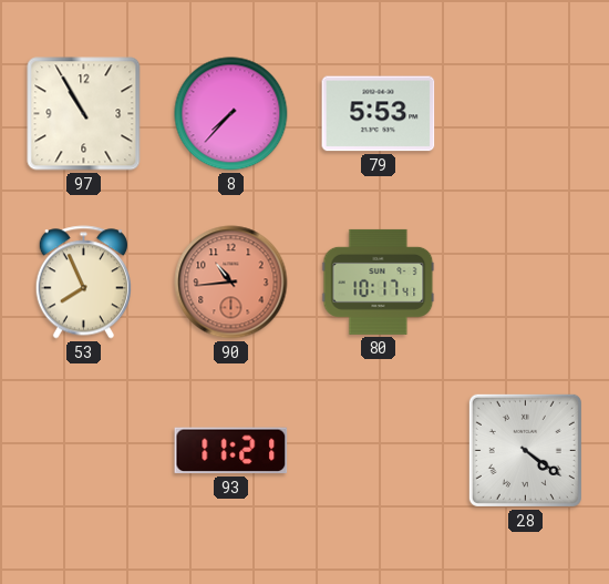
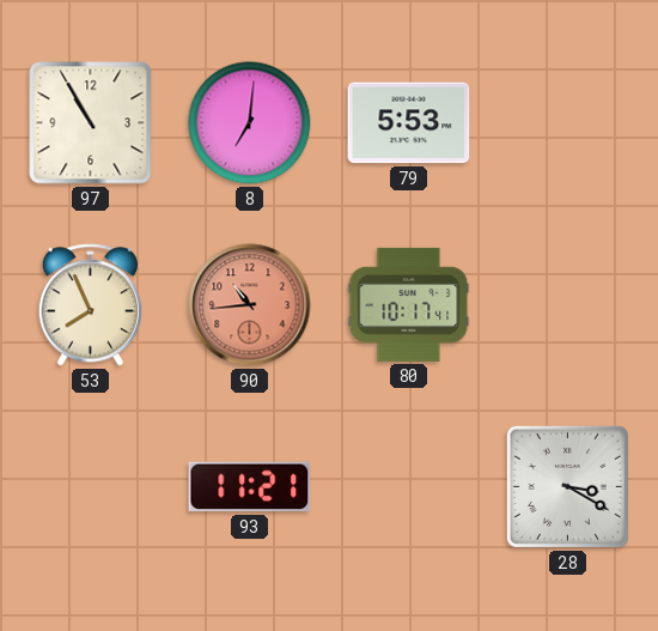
8: 7:37 -> 7:01
28: 4:21 -> 3:20
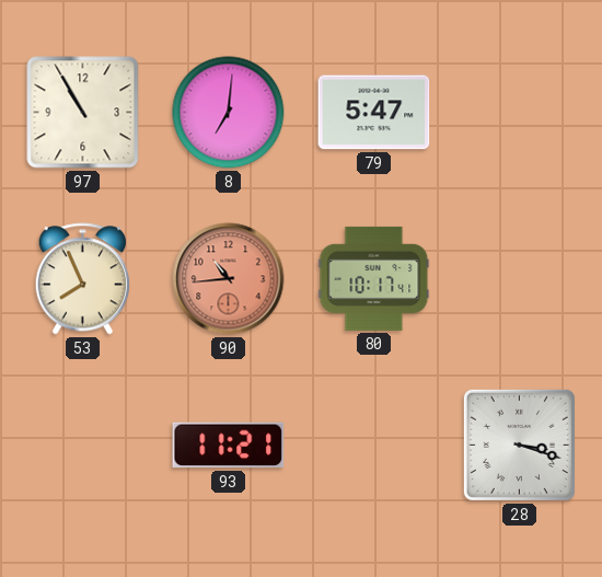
79: 5:53 -> 5:47
28: 3:20 -> 3:18
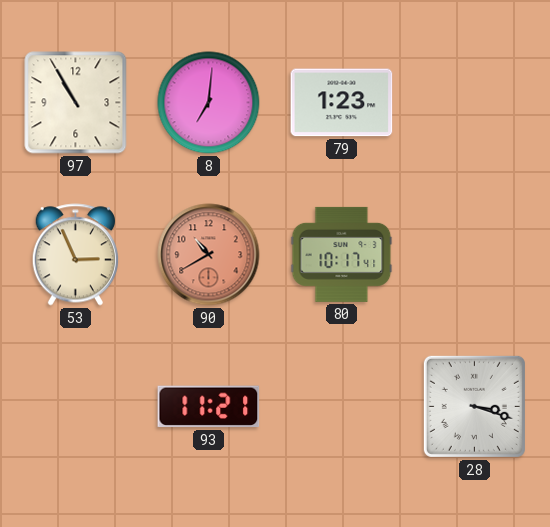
79: 5:47 -> 1:23
53: 7:56 -> 2:56
90: 10:44 -> 10:40
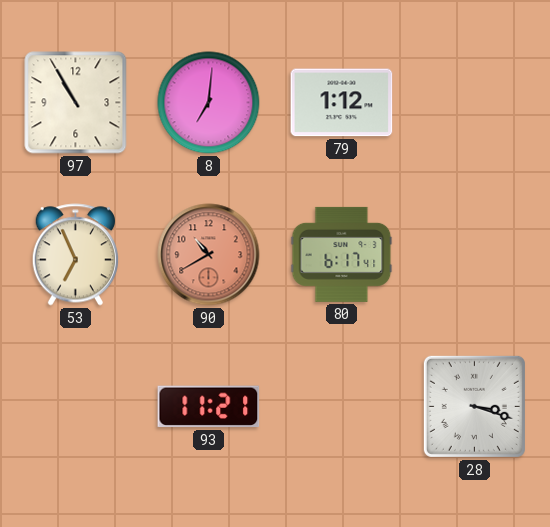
79: 1:23 -> 1:12
53: 2:56 -> 6:56
80: 10:17 -> 6:17
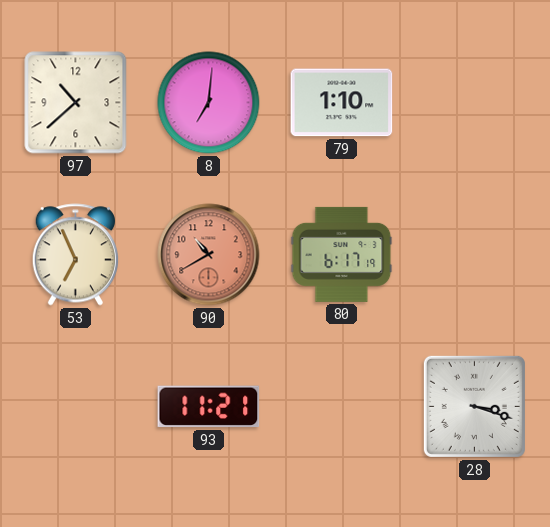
97: 10:55 -> 10:38
79: 1:12 -> 1:10
80: 6:17:41 -> 6:17:19
